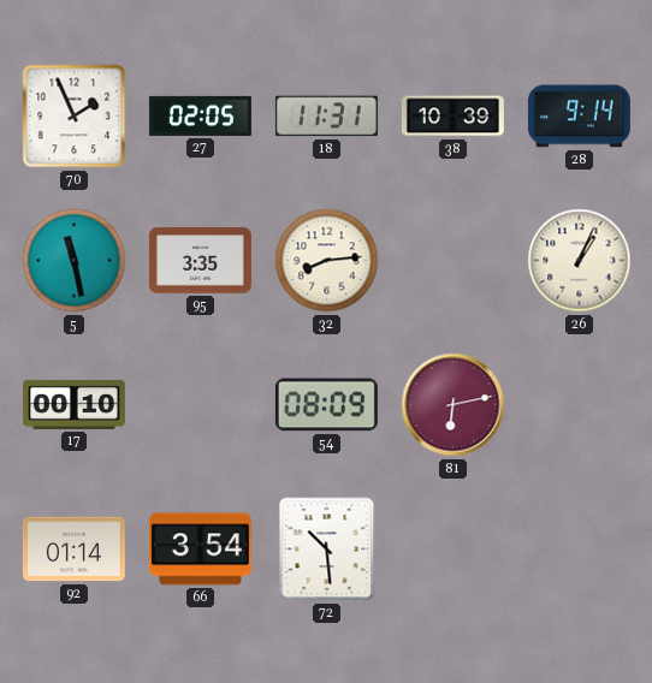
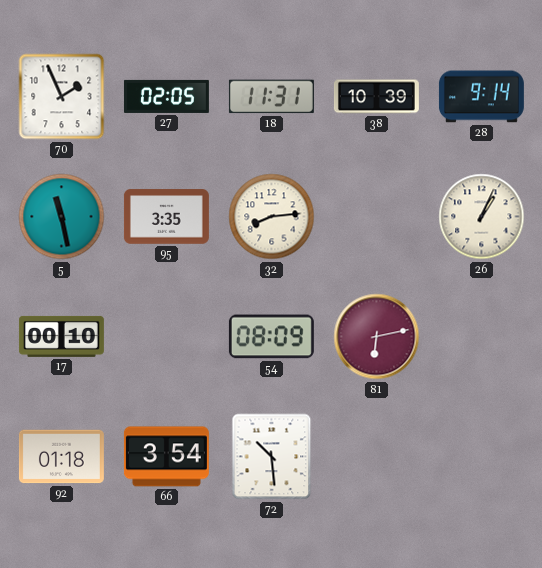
92: 01:14 -> 01:18
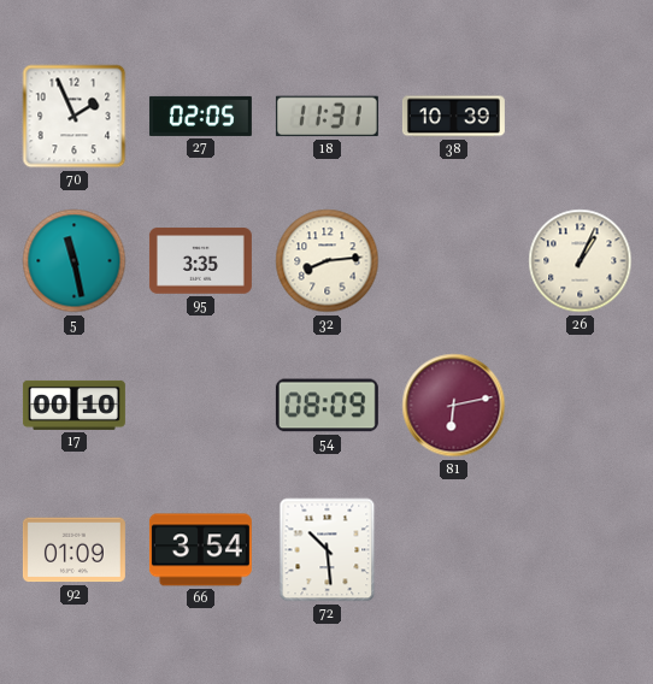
28: 9:14 -> none
92: 01:18 -> 01:09
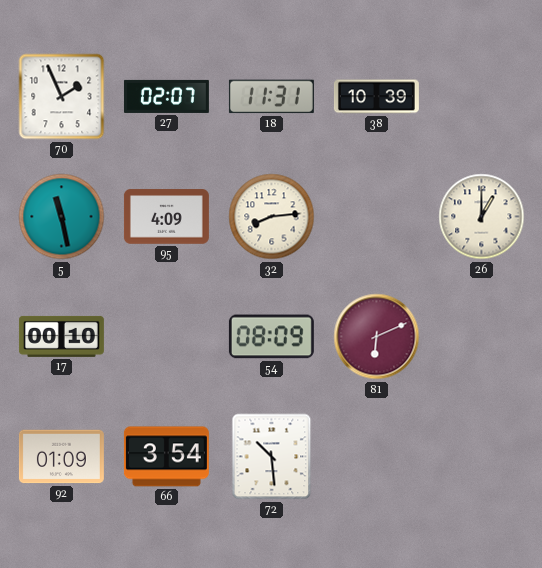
27: 02:05 -> 02:07
95: 3:35 -> 4:09
26: 1:04 -> 1:00
81: 6:13 -> 6:11
